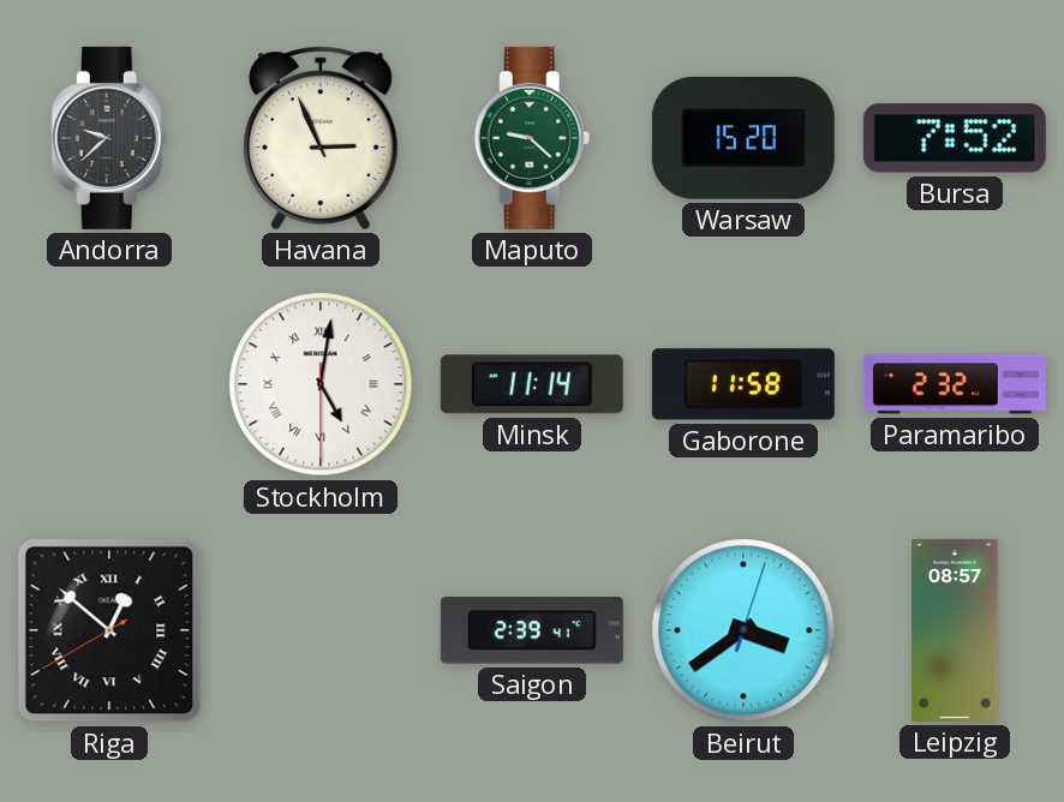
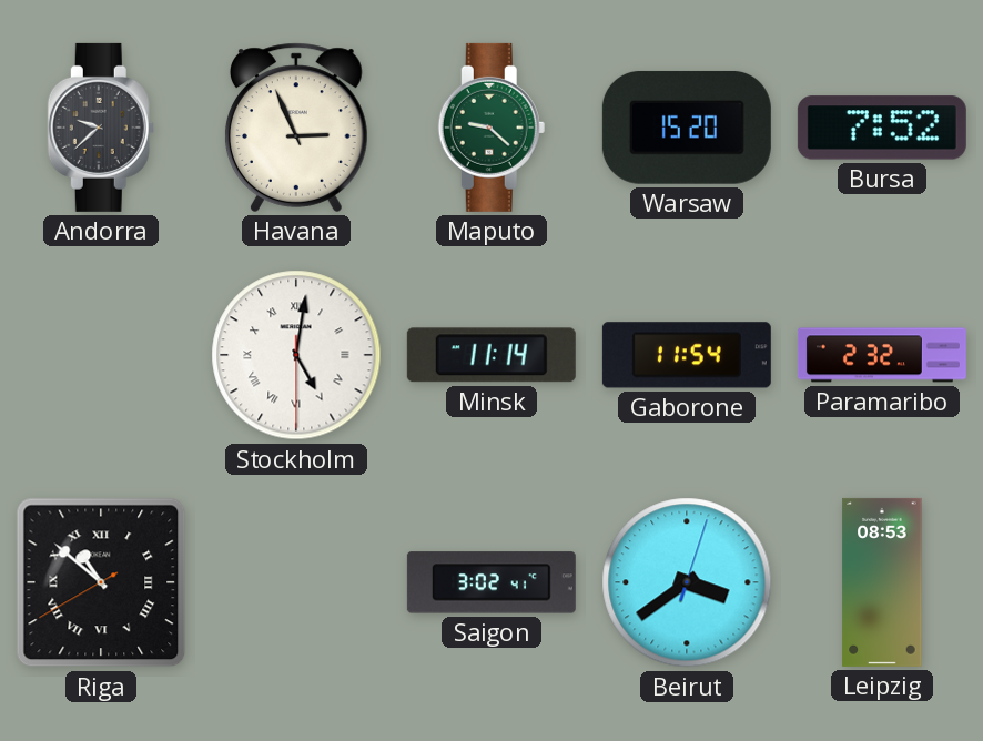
Gaborone: 11:58 -> 11:54
Riga: 12:51 -> 10:51
Saigon: 2:39 -> 3:02
Leipzig: 08:57 -> 08:53
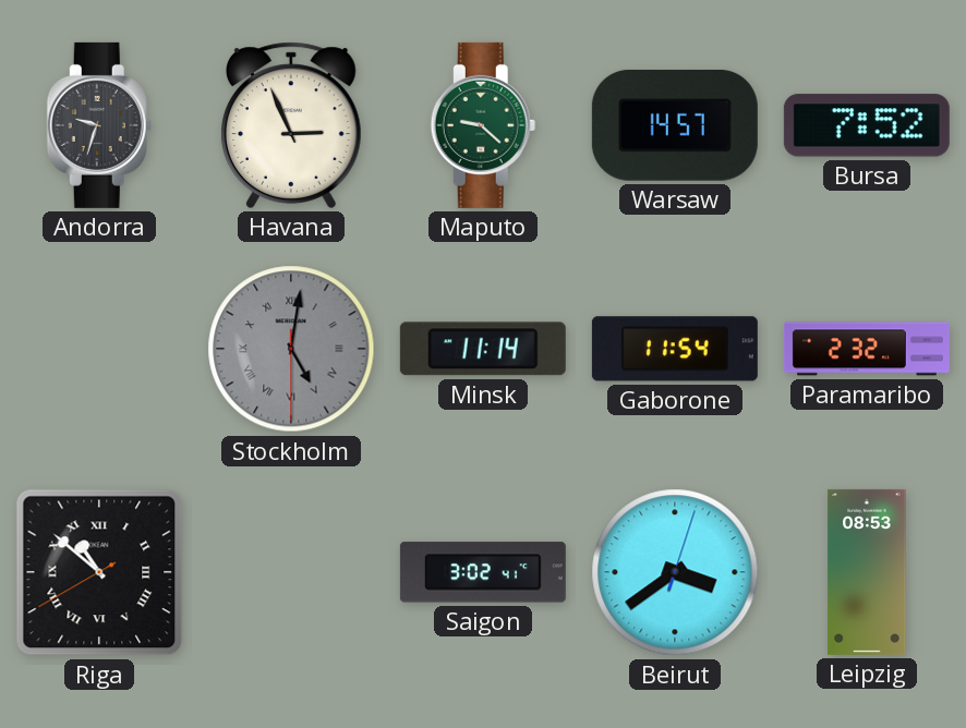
Andorra: 9:38 -> 9:33
Warsaw: 15:20 -> 14:57
Stockholm dial: white -> grey
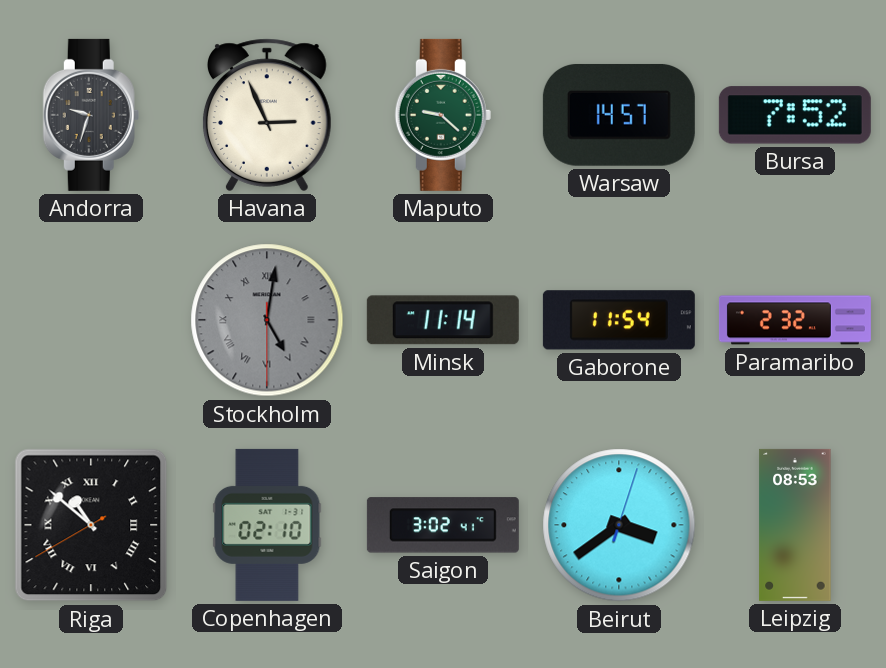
Copenhagen: none -> 02:10
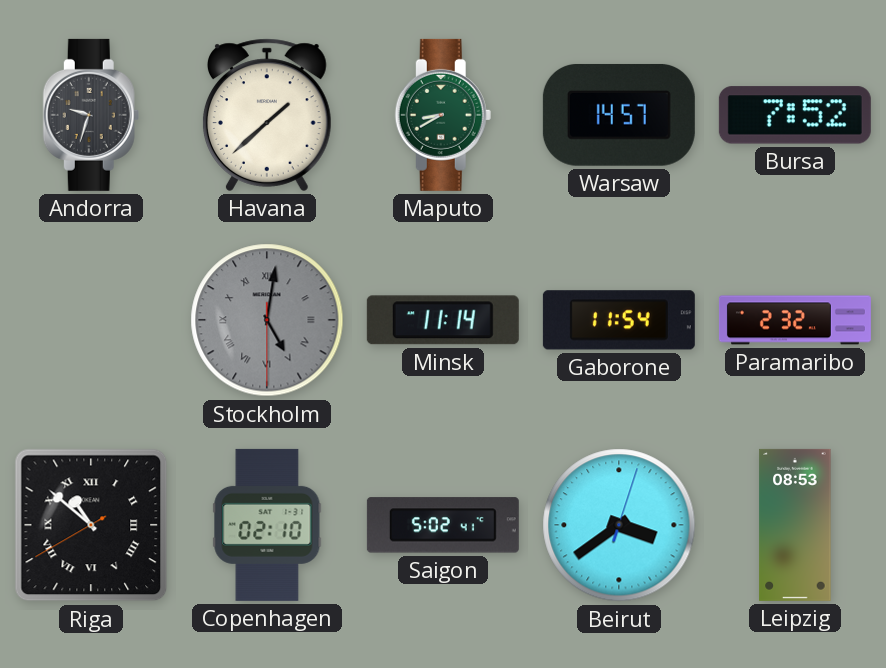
Havana: 2:56 -> 1:38
Maputo: 9:22 -> 8:40
Saigon: 3:02 -> 5:02
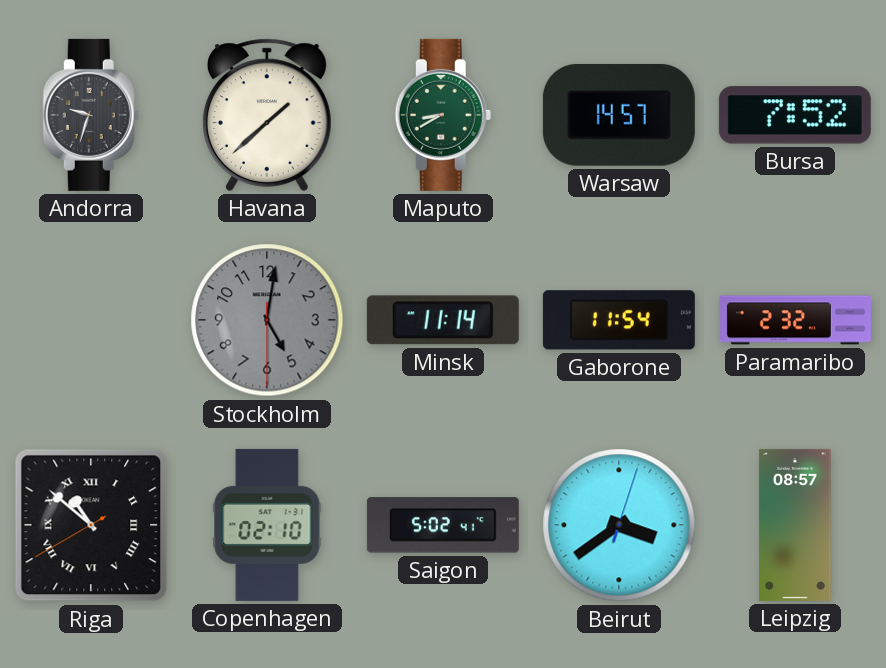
Stockholm numerals: Roman -> Arabic
Leipzig: 08:53 -> 08:57
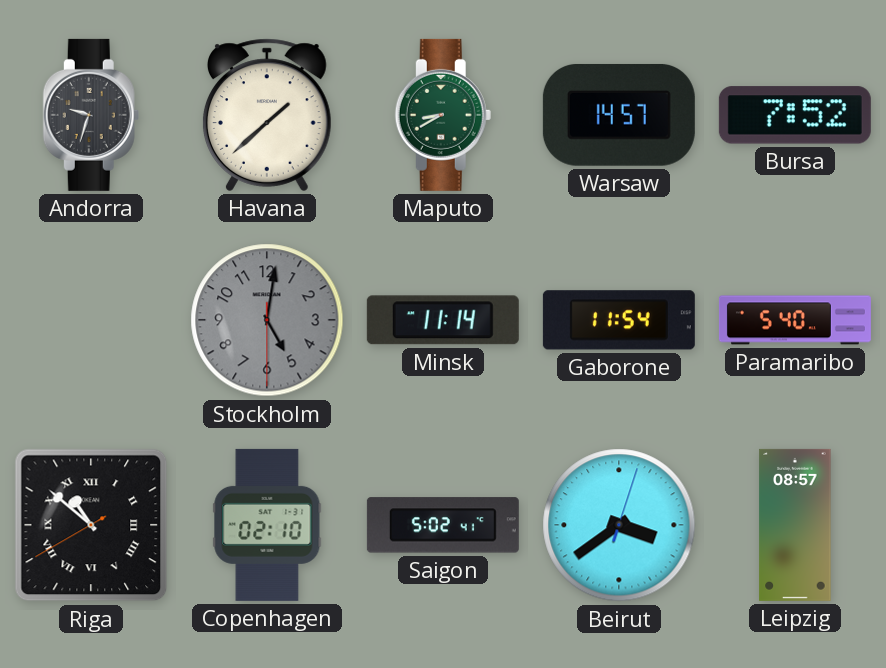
Paramaribo: 2:32 -> 5:40
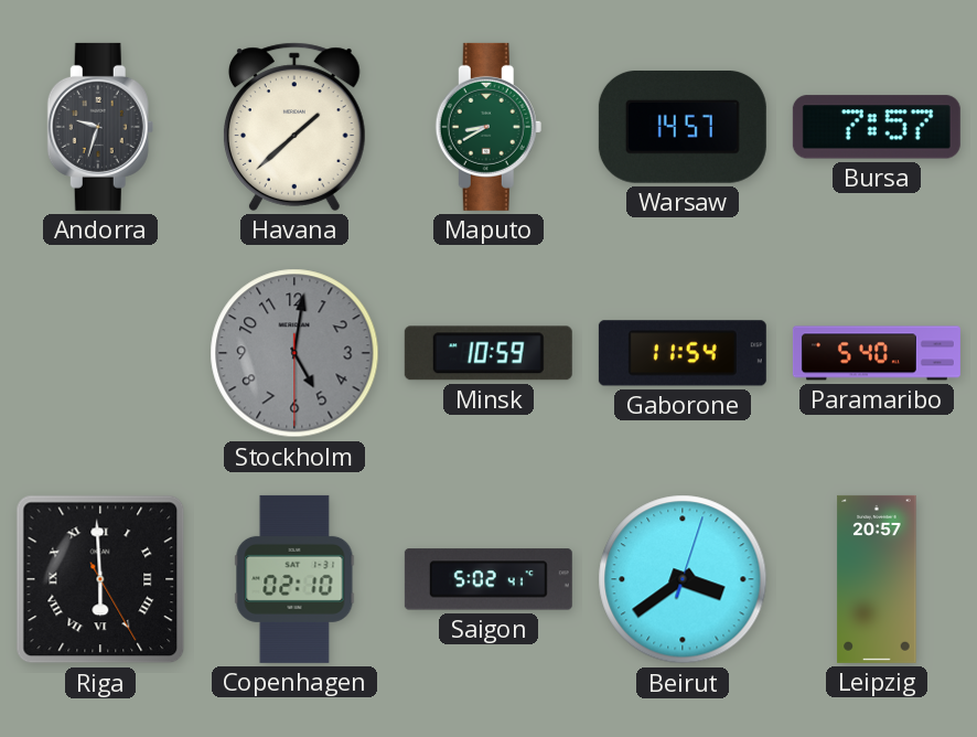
Bursa: 7:52 -> 7:57
Minsk: 11:14 -> 10:59
Riga: 10:51 -> 5:59
Leipzig: 08:57 -> 20:57
